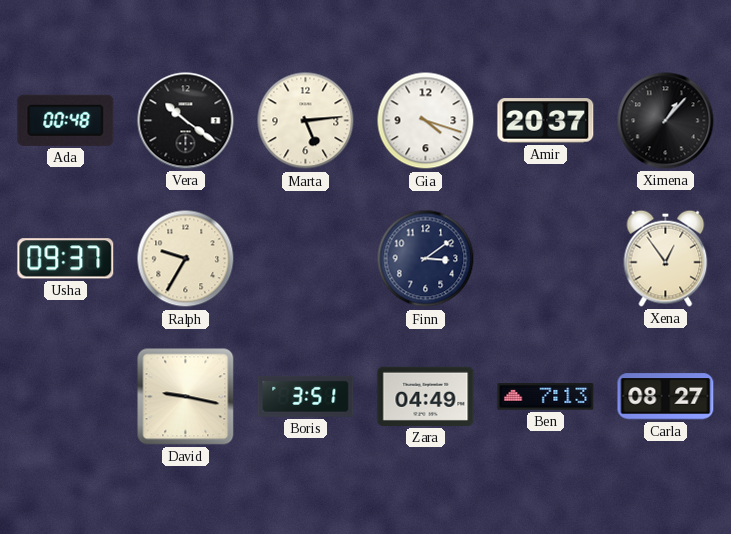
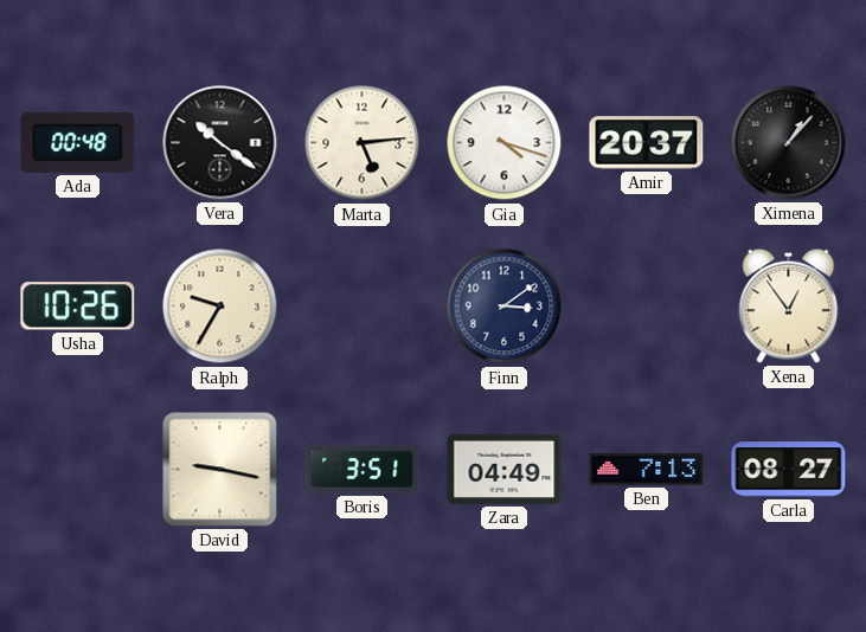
Usha: 09:37 -> 10:26
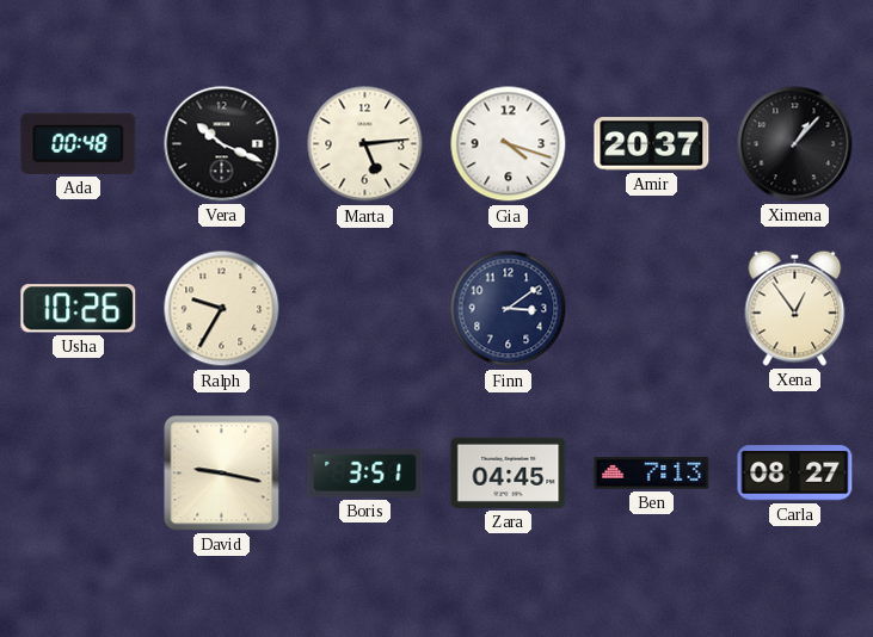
Vera: 10:21 -> 10:19
Zara: 04:49 -> 04:45
